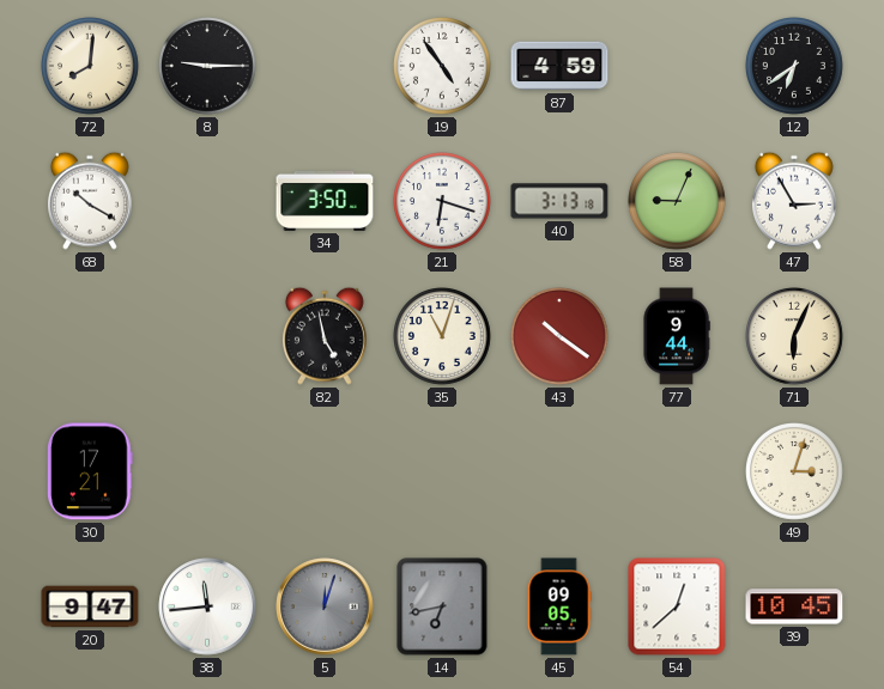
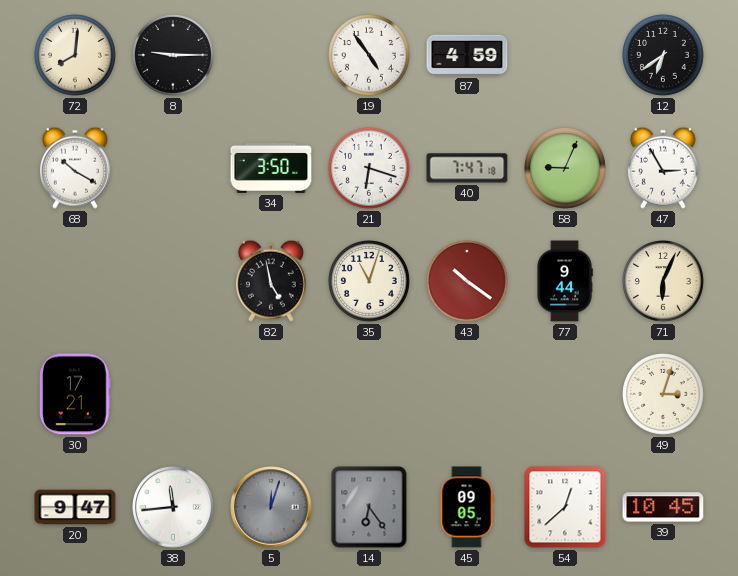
40: 3:13 -> 7:47
14: 6:43 -> 6:24
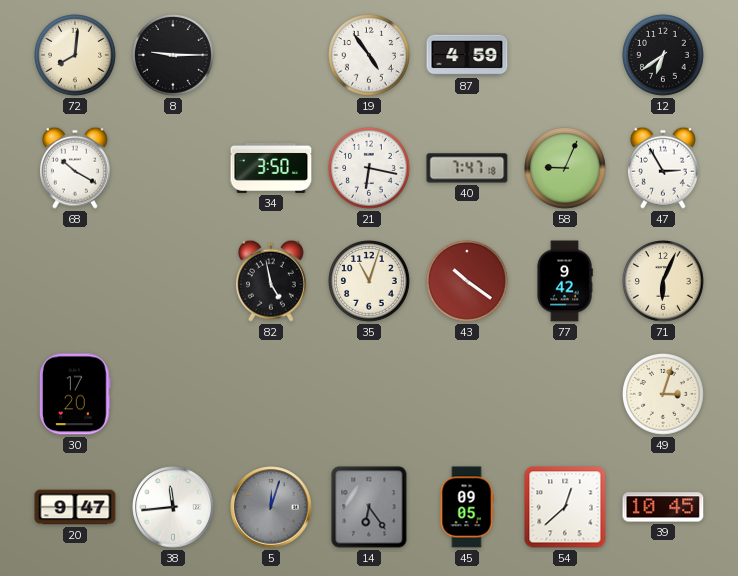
21: 6:18 -> 6:17
77: 9:44 -> 9:42
30: 17:21 -> 17:20
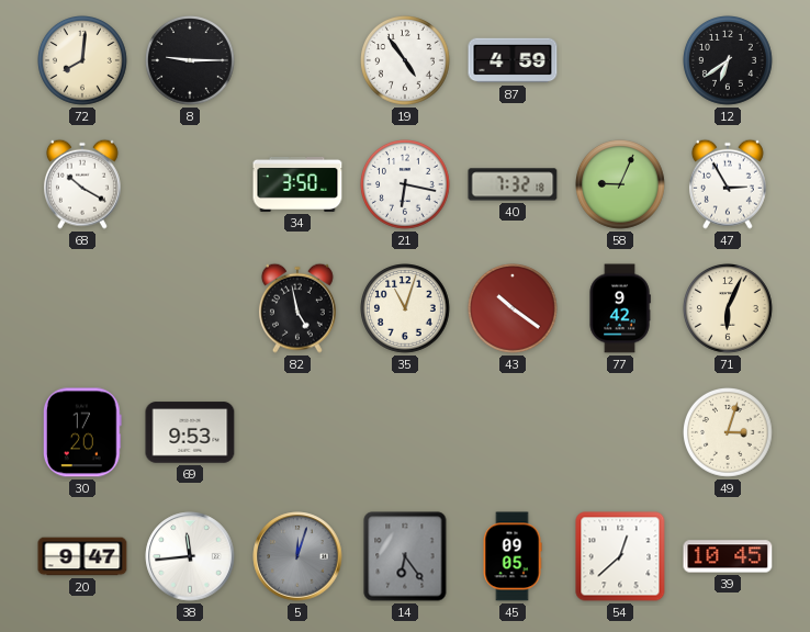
40: 7:47 -> 7:32
69: none -> 9:53
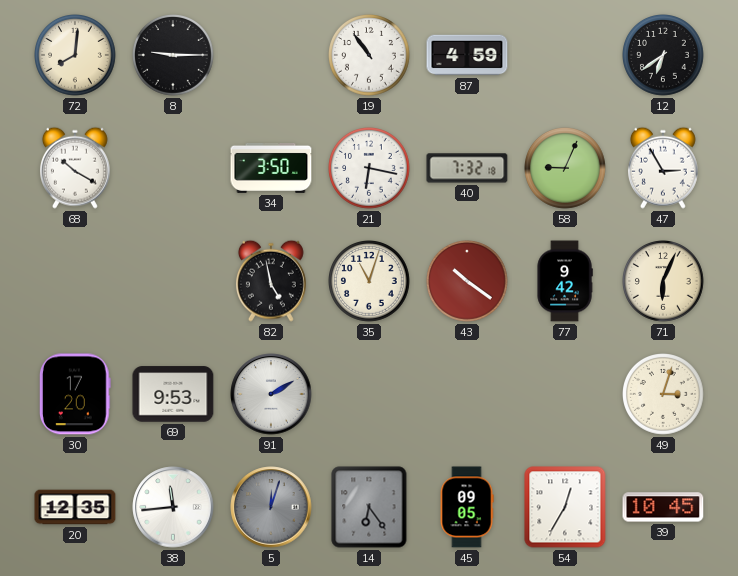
19: 4:54 -> 10:54
91: none -> 2:10
20: 9:47 -> 12:35
54: 12:38 -> 12:35
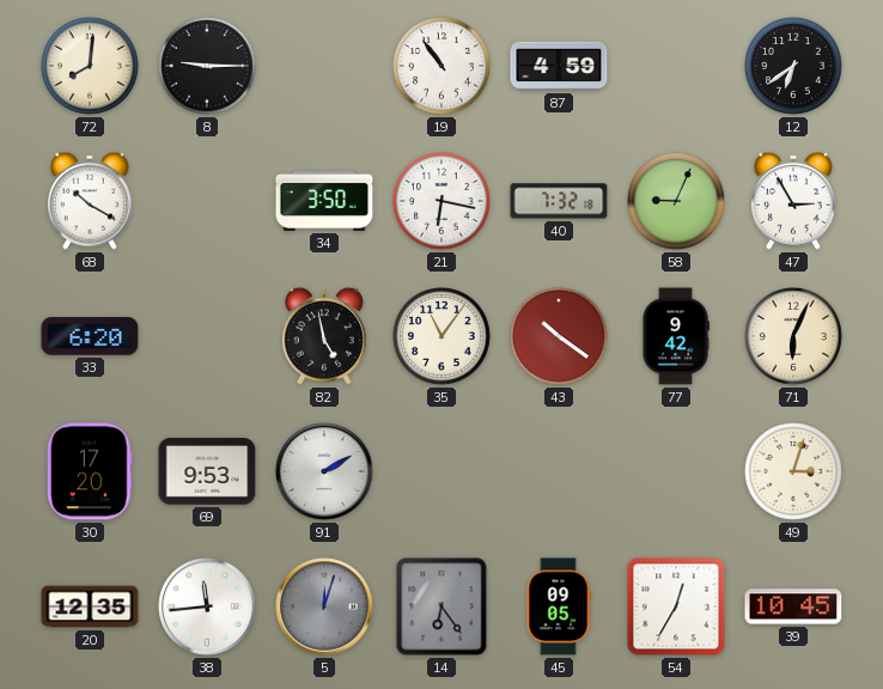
33: none -> 6:20
35: 11:03 -> 11:06
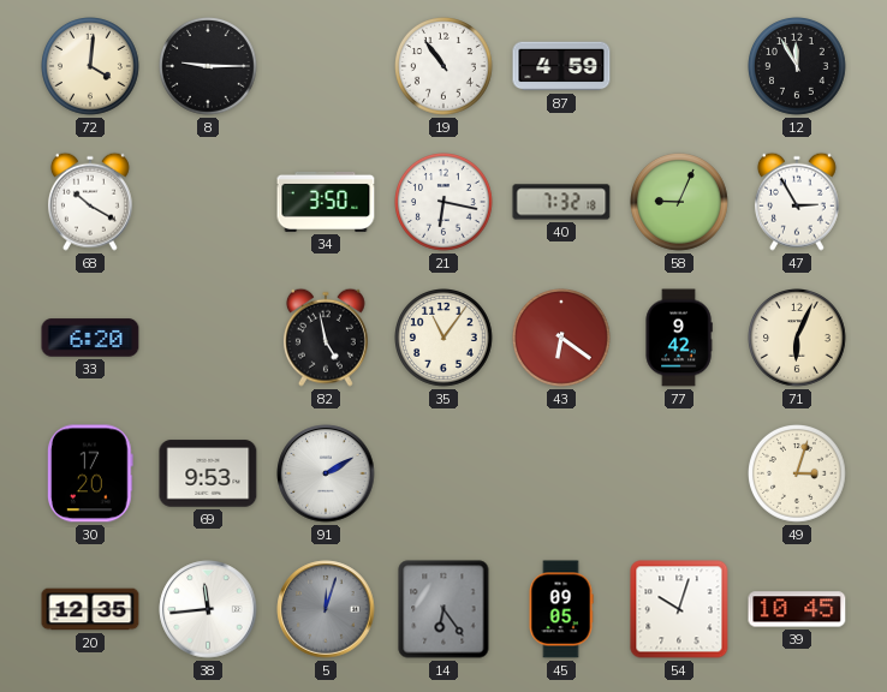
72: 8:01 -> 4:01
12: 6:39 -> 11:55
43: 10:21 -> 6:21
54: 12:35 -> 10:03
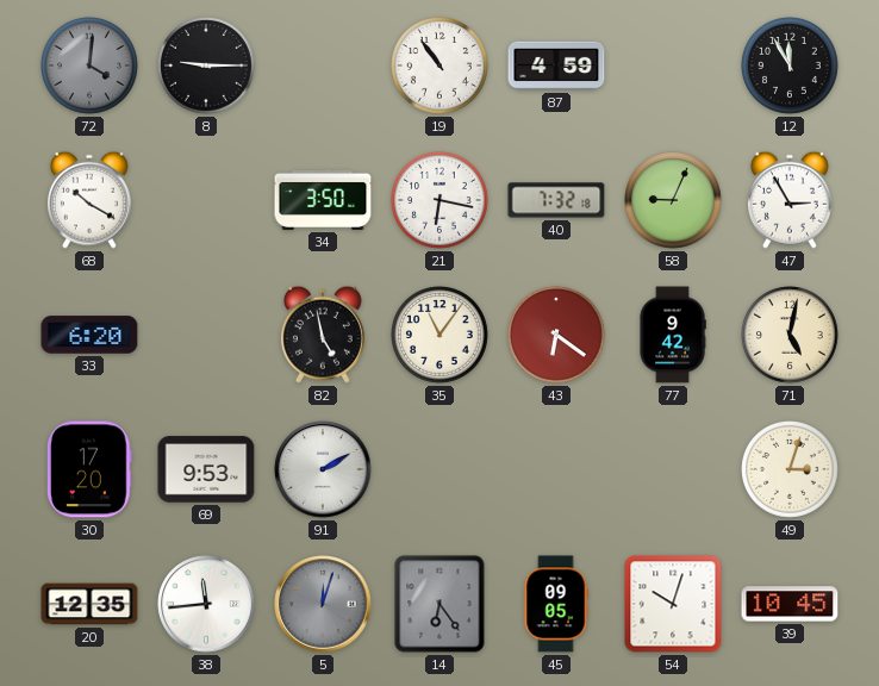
72 dial: cream -> grey
71: 6:04 -> 5:02
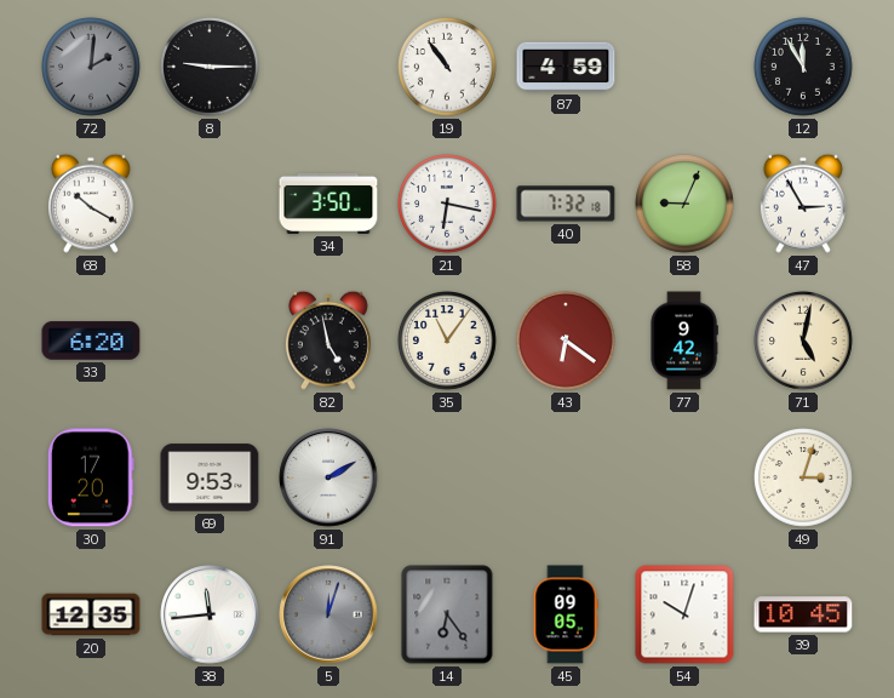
72: 4:01 -> 2:01
